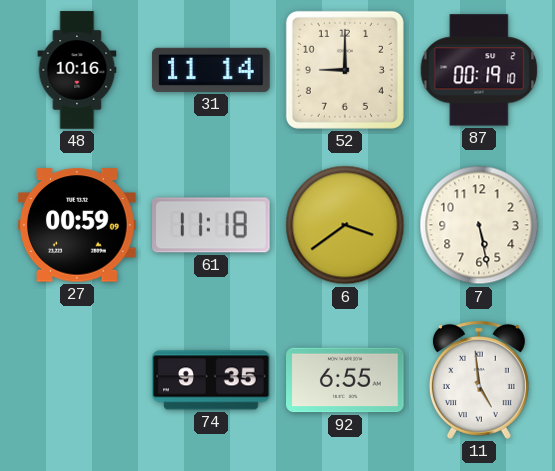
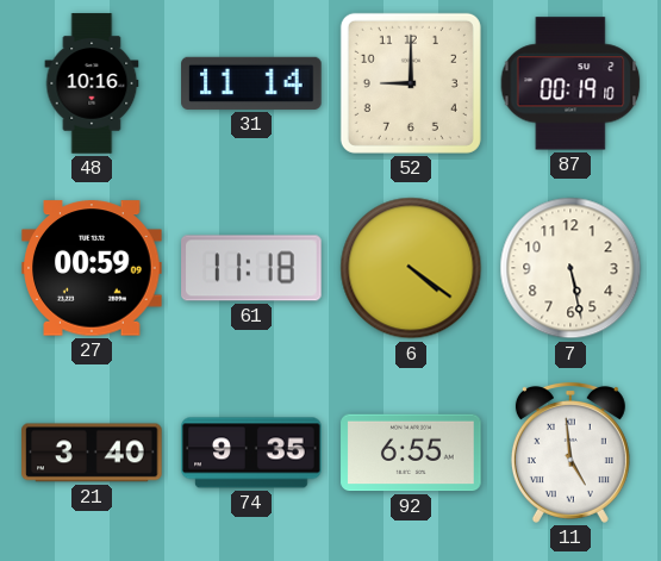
6: 3:39 -> 4:21
21: none -> 3:40
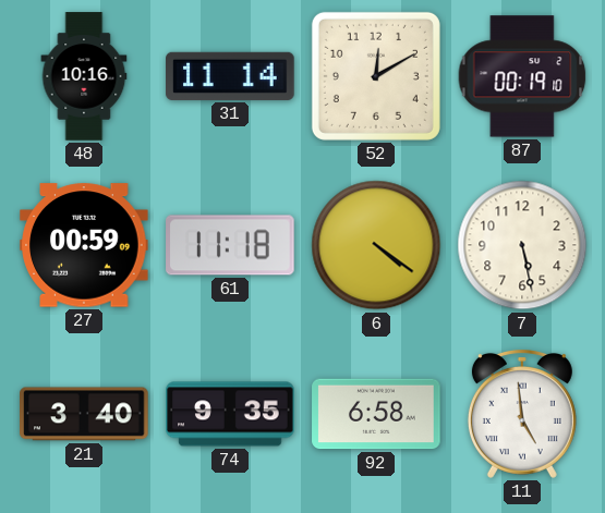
52: 9:00 -> 12:10
92: 6:55 -> 6:58
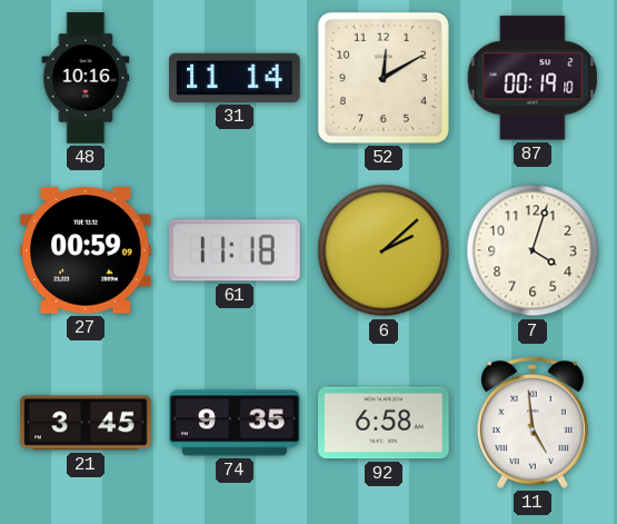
6: 4:21 -> 2:08
7: 5:28 -> 4:03
21: 3:40 -> 3:45
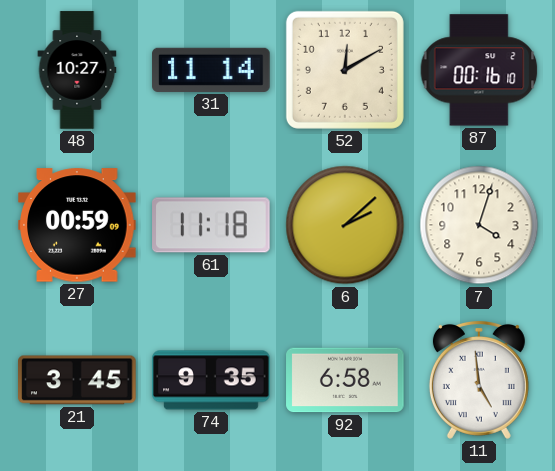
48: 10:16 -> 10:27
87: 00:19 -> 00:16
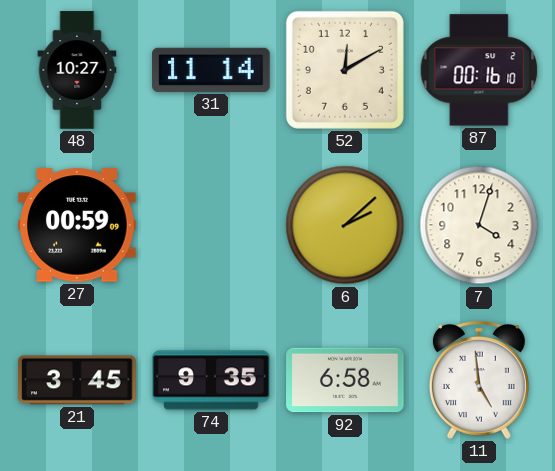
61: 11:18 -> none
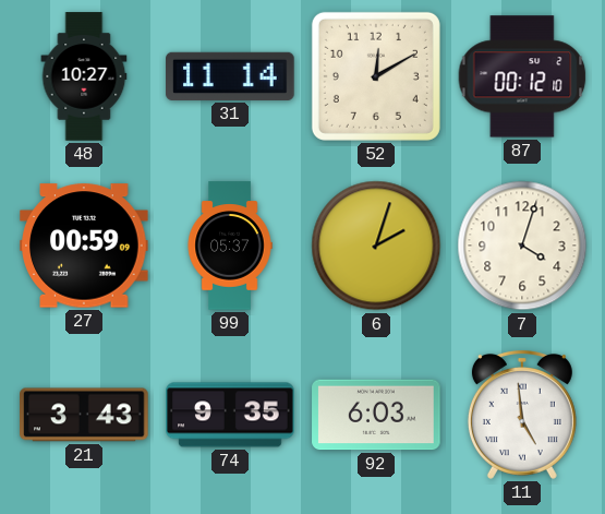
87: 00:16 -> 00:12
99: none -> 05:37
6: 2:08 -> 2:03
21: 3:45 -> 3:43
92: 6:58 -> 6:03
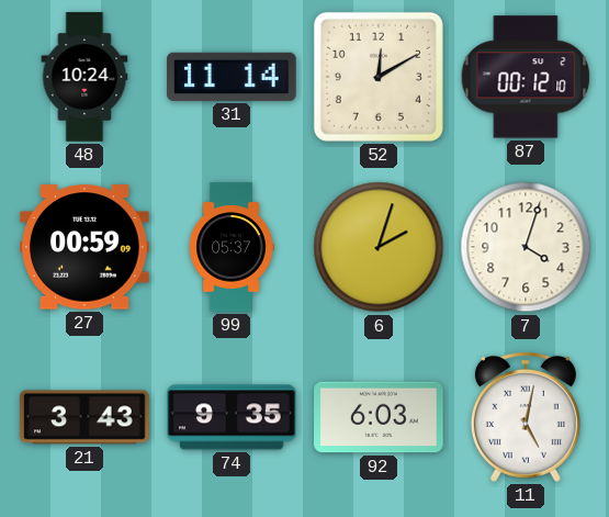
48: 10:27 -> 10:24
11: 4:59 -> 5:02
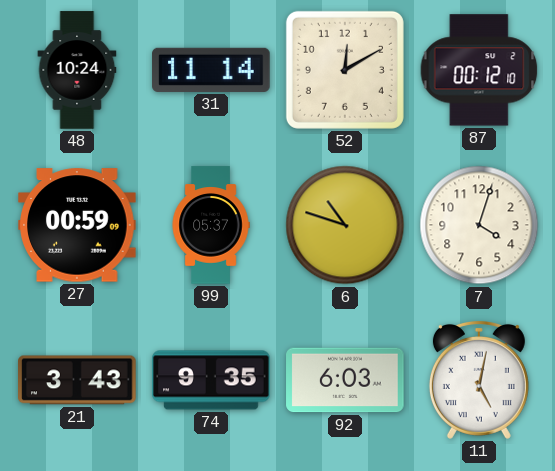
6: 2:03 -> 10:48
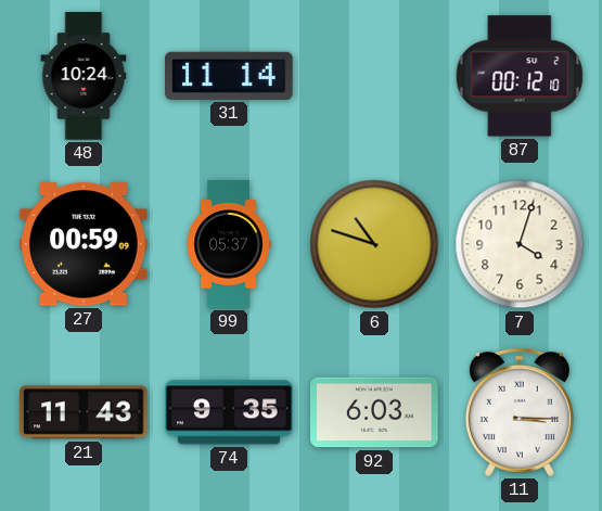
52: 12:10 -> none
21: 3:43 -> 11:43
11: 5:02 -> 3:15
